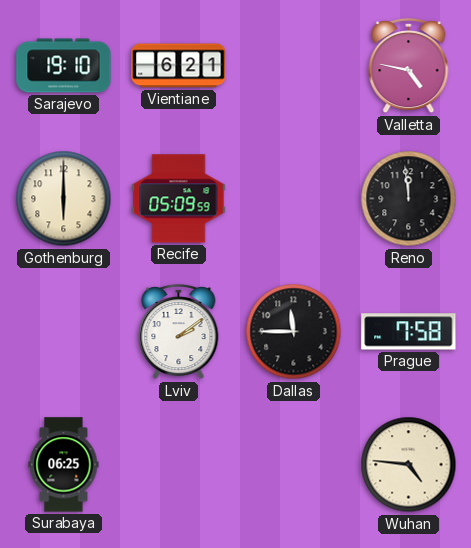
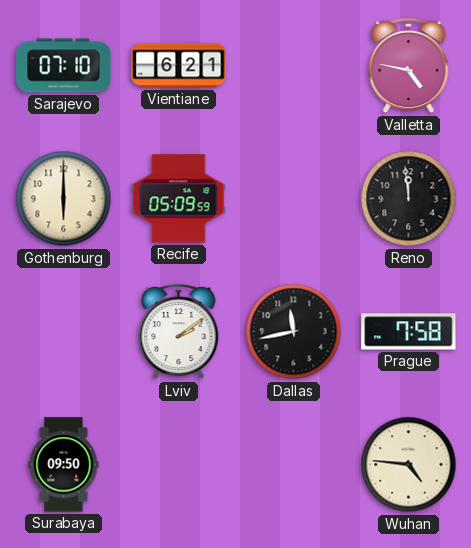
Sarajevo: 19:10 -> 07:10
Dallas: 11:45 -> 11:43
Surabaya: 06:25 -> 09:50
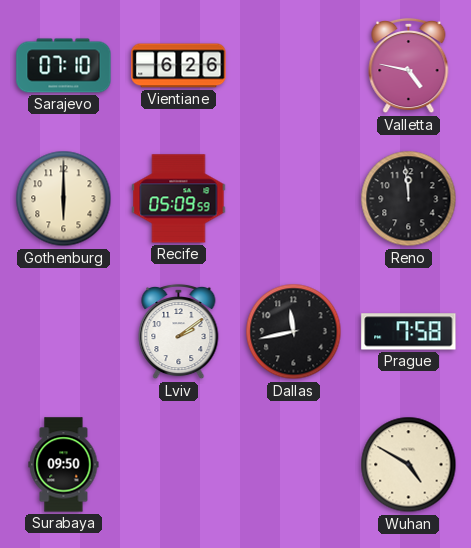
Vientiane: 6:21 -> 6:26
Wuhan: 4:46 -> 4:50
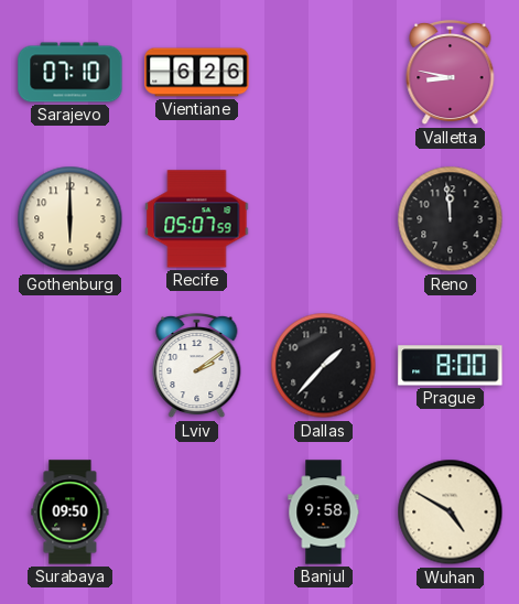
Valletta: 4:47 -> 8:47
Recife: 05:09 -> 05:07
Dallas: 11:43 -> 1:37
Prague: 7:58 -> 8:00
Banjul: none -> 9:58
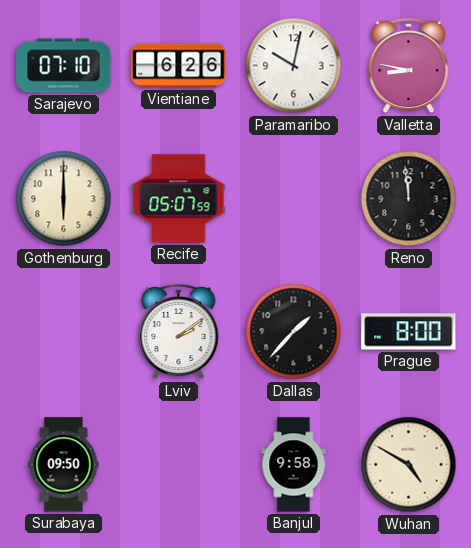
Paramaribo: none -> 10:02
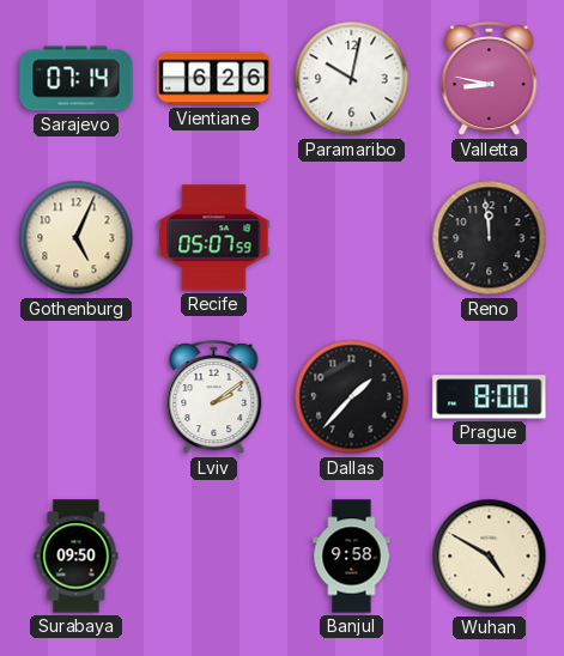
Sarajevo: 07:10 -> 07:14
Gothenburg: 6:00 -> 5:04
